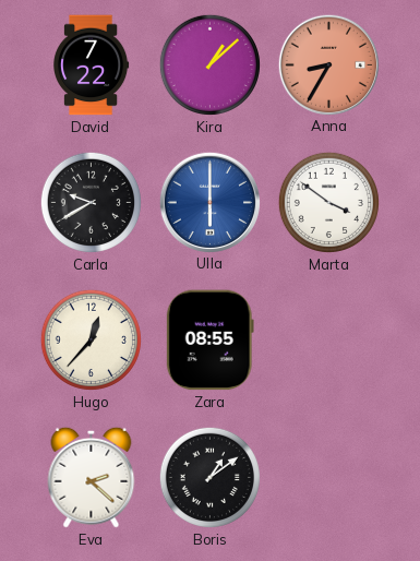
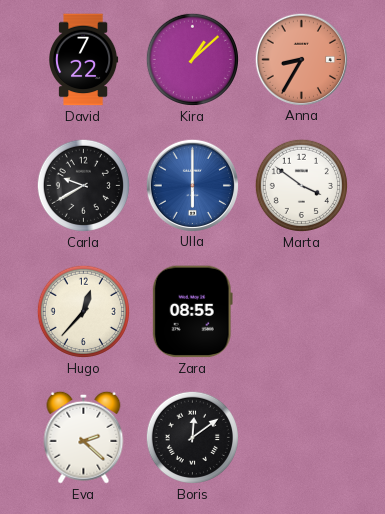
Boris: 1:09 -> 12:09
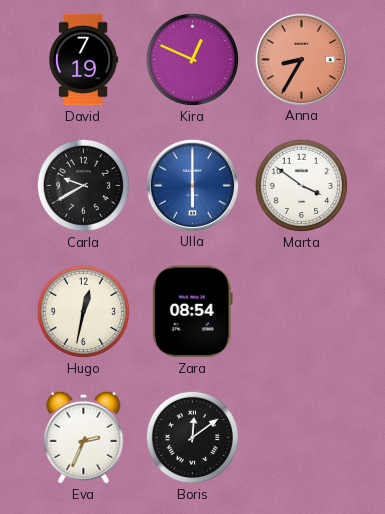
David: 7:22 -> 7:19
Kira: 1:08 -> 12:49
Hugo: 12:37 -> 12:32
Zara: 08:55 -> 08:54
Eva: 2:22 -> 2:34
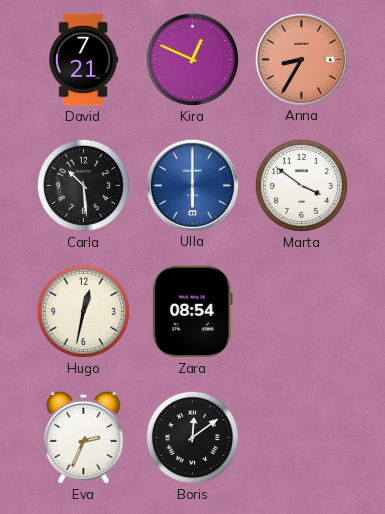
David: 7:19 -> 7:21
Carla: 9:40 -> 10:29
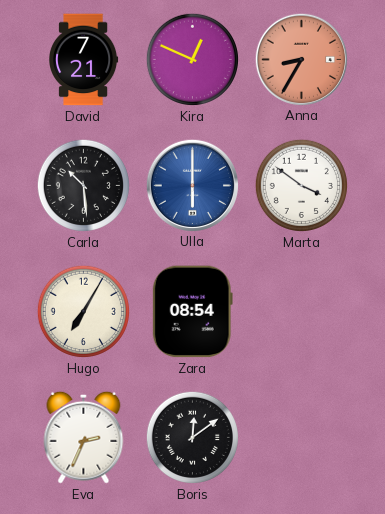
Hugo: 12:32 -> 7:05
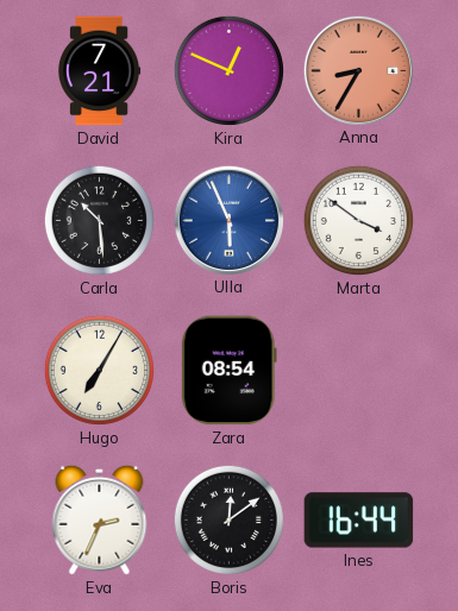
Ulla: 6:00 -> 5:56
Ines: none -> 16:44
